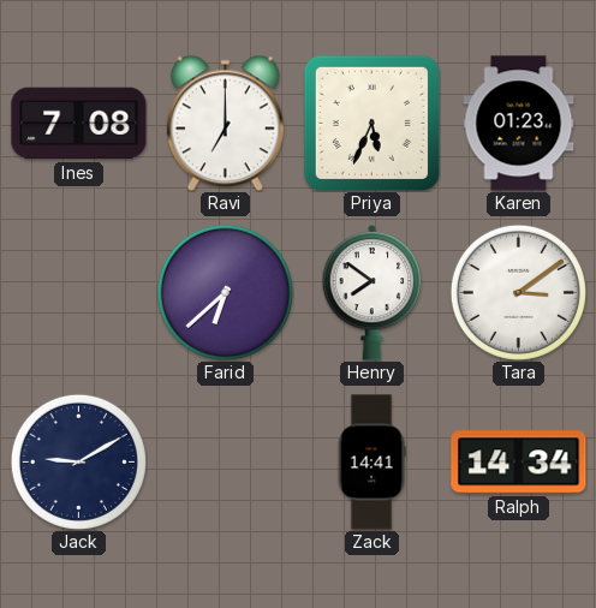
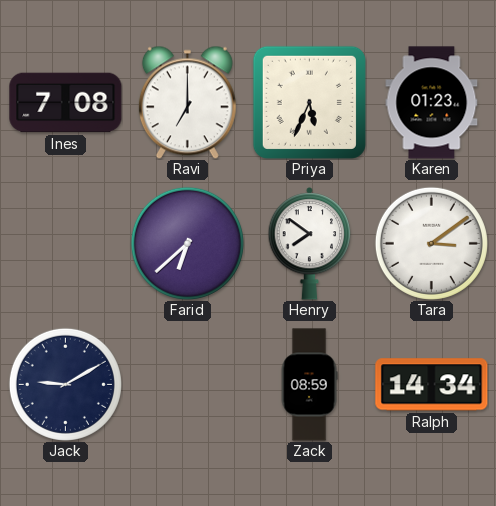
Zack: 14:41 -> 08:59
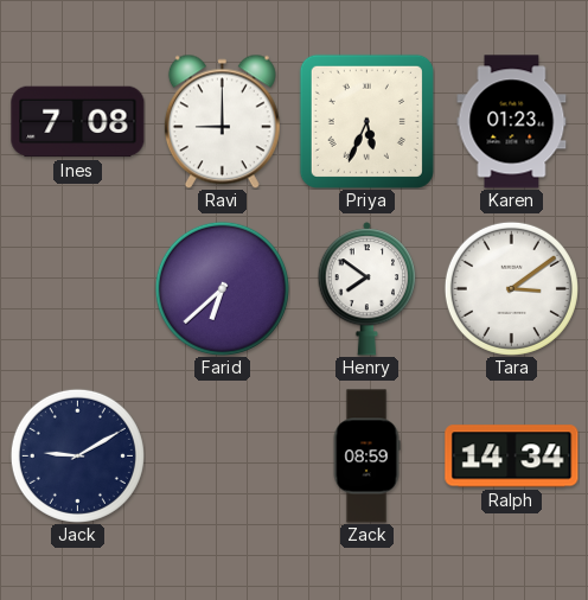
Ravi: 7:00 -> 9:00
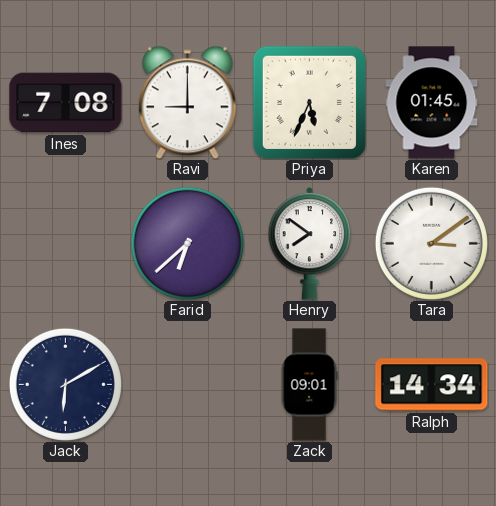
Karen: 01:23 -> 01:45
Jack: 9:10 -> 6:10
Zack: 08:59 -> 09:01
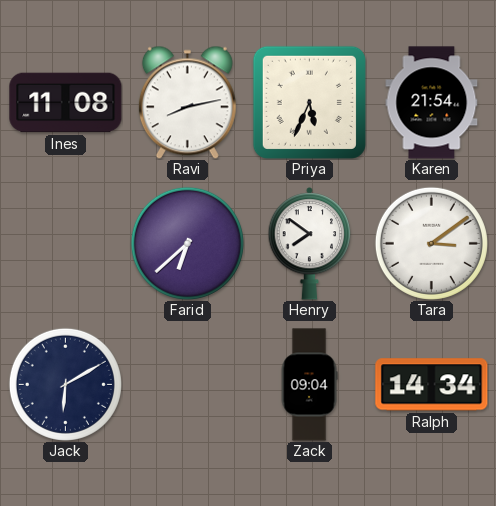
Ines: 7:08 -> 11:08
Ravi: 9:00 -> 8:13
Karen: 01:45 -> 21:54
Zack: 09:01 -> 09:04
